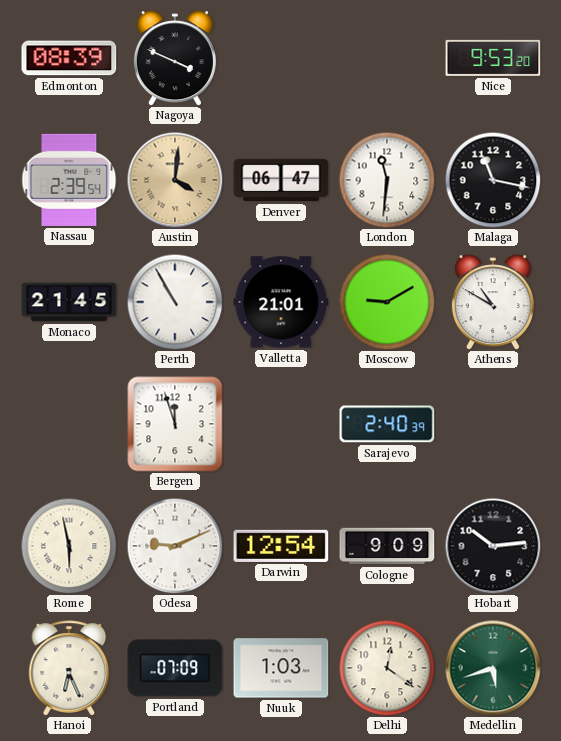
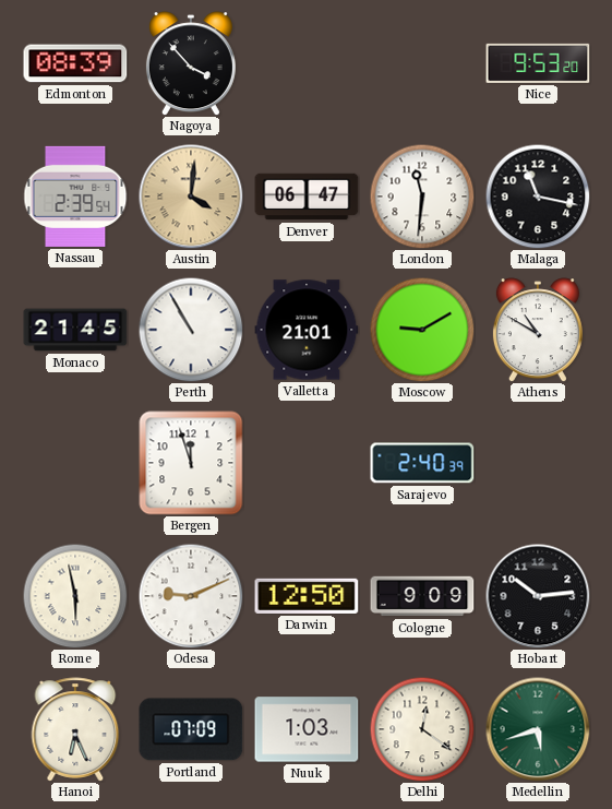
Nagoya: 3:49 -> 3:53
Darwin: 12:54 -> 12:50
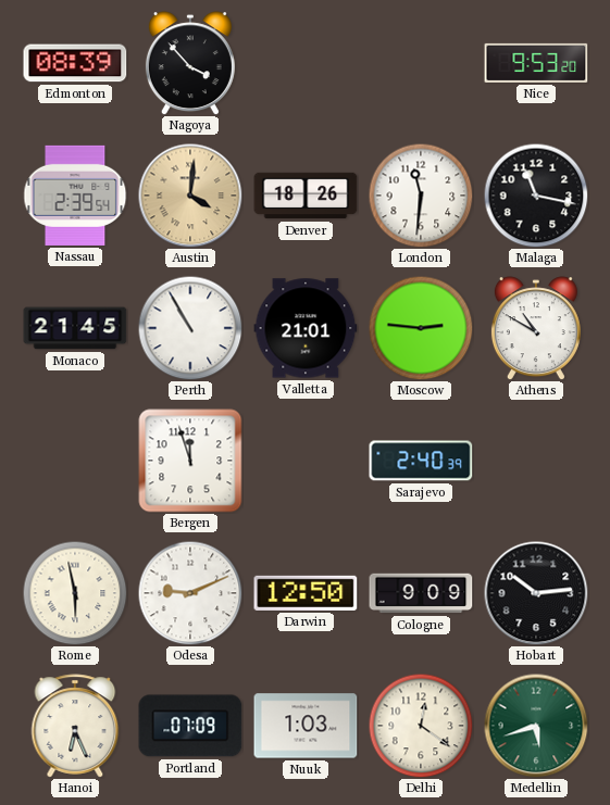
Denver: 06:47 -> 18:26
Moscow: 9:10 -> 2:46
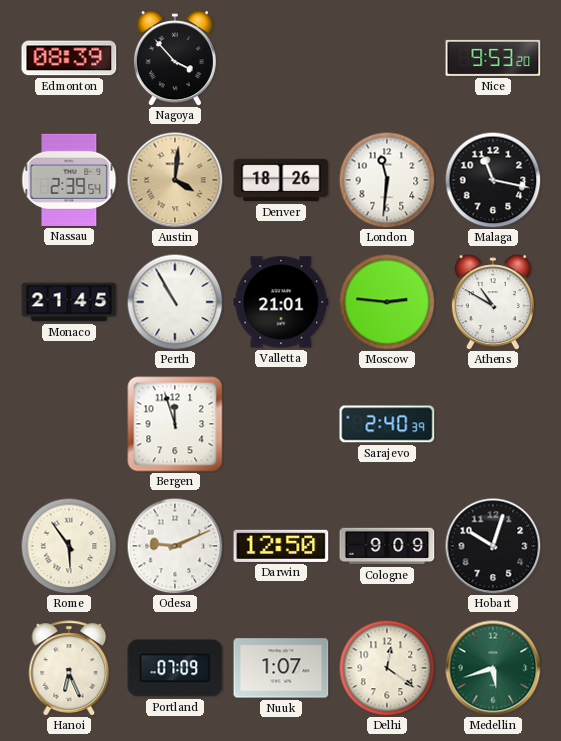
Rome: 5:58 -> 5:54
Hobart: 10:14 -> 10:03
Nuuk: 1:03 -> 1:07
